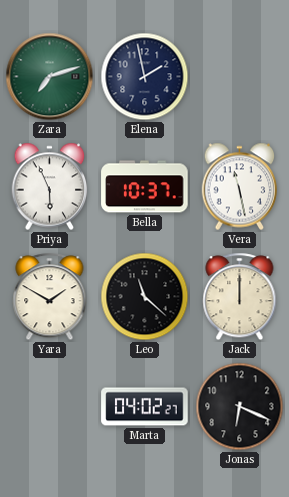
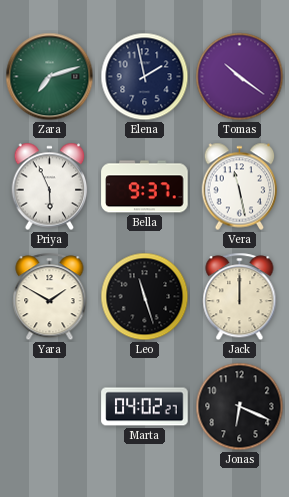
Tomas: none -> 10:21
Bella: 10:37 -> 9:37
Leo: 11:22 -> 11:27
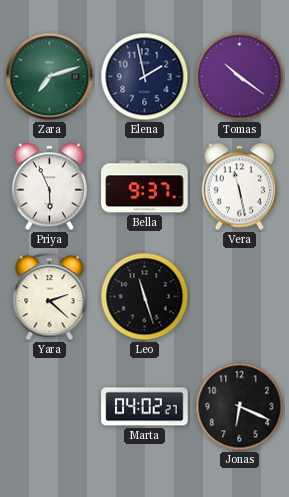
Yara: 1:50 -> 2:22
Jack: 12:00 -> none
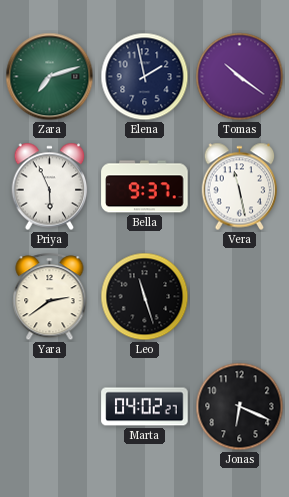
Yara: 2:22 -> 2:39
